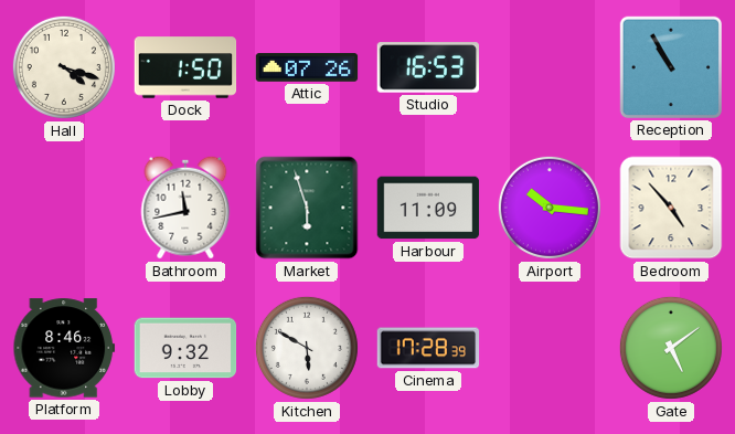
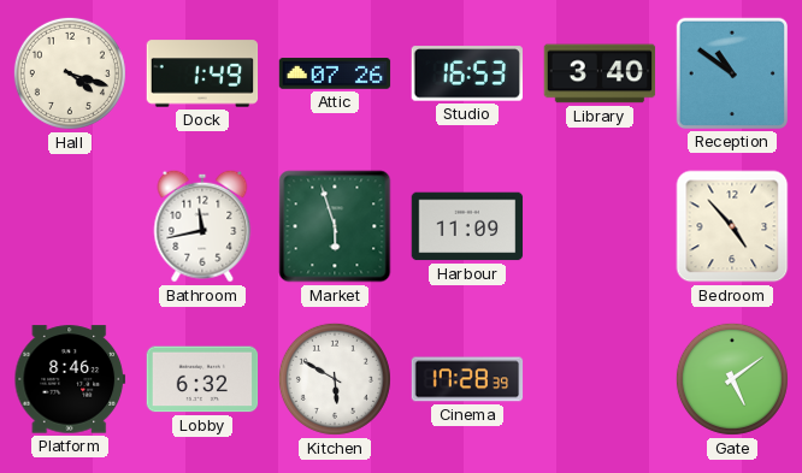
Dock: 1:50 -> 1:49
Library: none -> 3:40
Reception: 10:55 -> 10:51
Airport: 10:16 -> none
Lobby: 9:32 -> 6:32
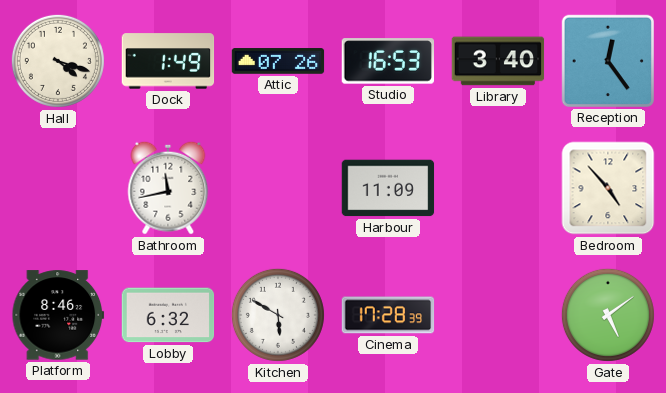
Reception: 10:51 -> 12:24
Market: 5:57 -> none
